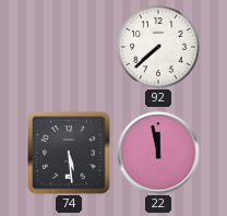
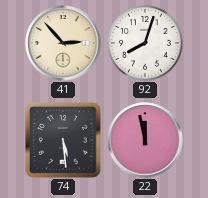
41: none -> 2:53
92: 7:38 -> 8:03
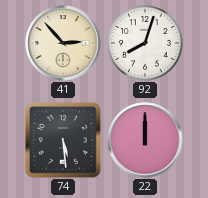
22: 11:58 -> 12:00
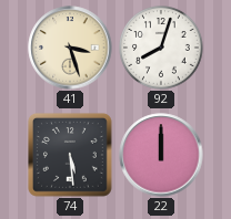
41: 2:53 -> 3:27
